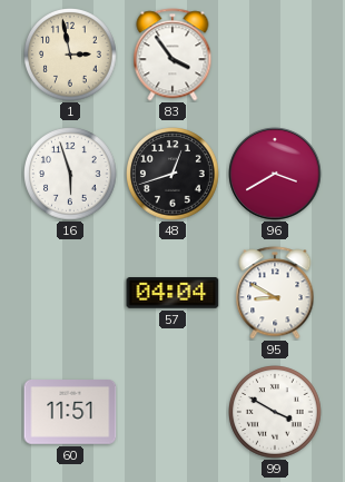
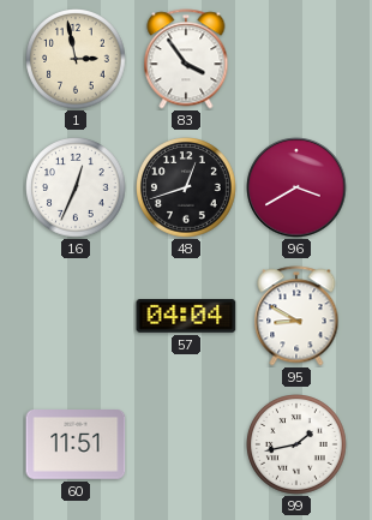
16: 5:57 -> 12:34
99: 3:50 -> 1:43
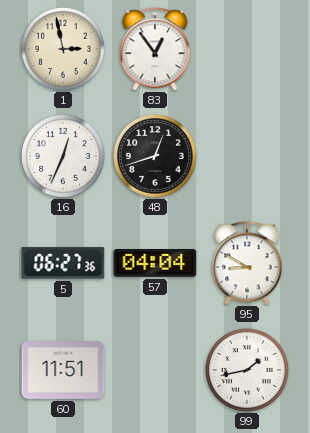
83: 3:54 -> 12:54
96: 3:40 -> none
5: none -> 06:27
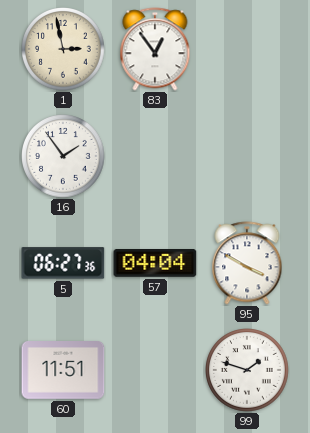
16: 12:34 -> 1:54
48: 12:42 -> none
95: 8:50 -> 3:50
99: 1:43 -> 1:48
